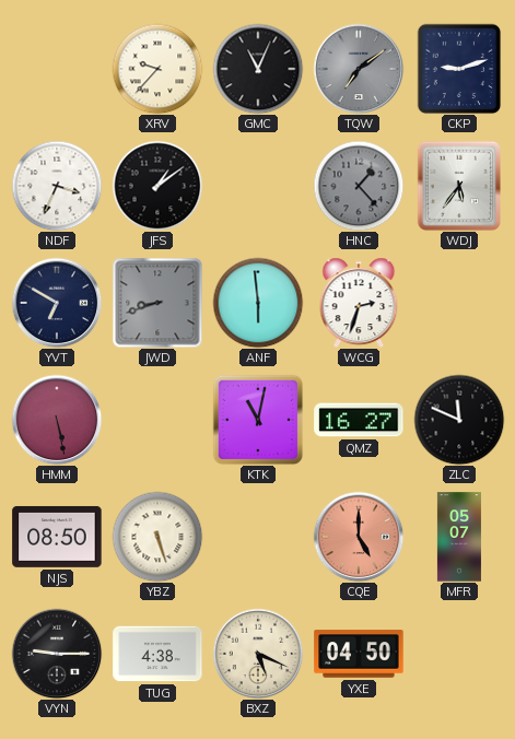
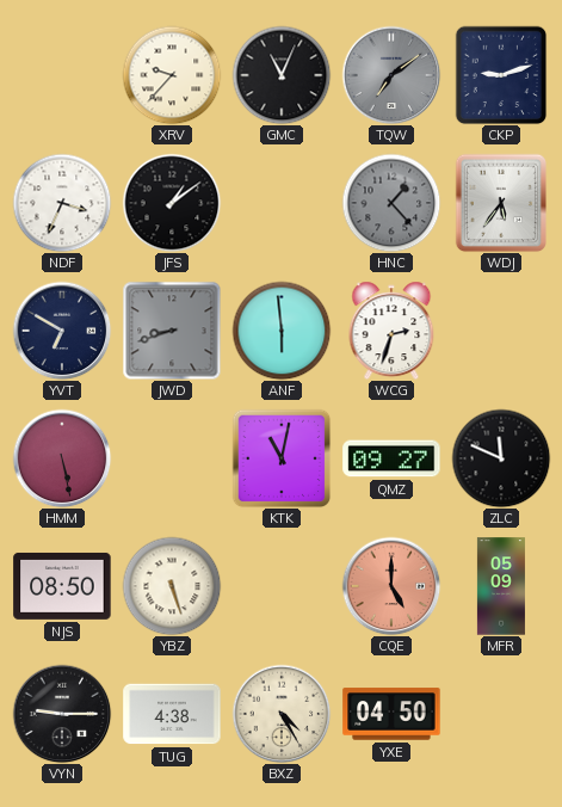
QMZ: 16:27 -> 09:27
MFR: 05:07 -> 05:09
BXZ: 5:19 -> 4:25
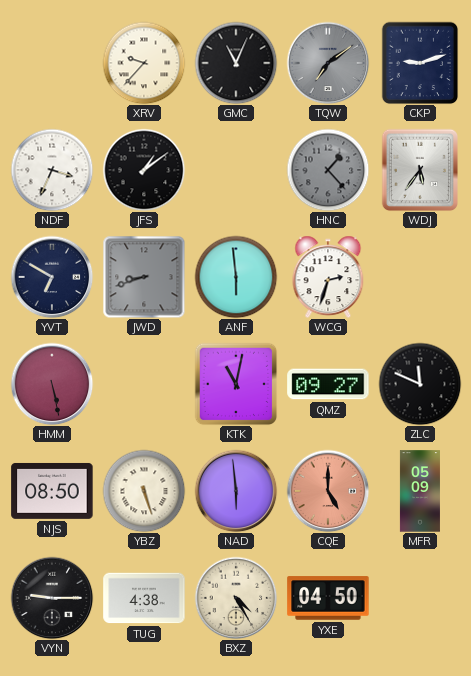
NAD: none -> 5:59
